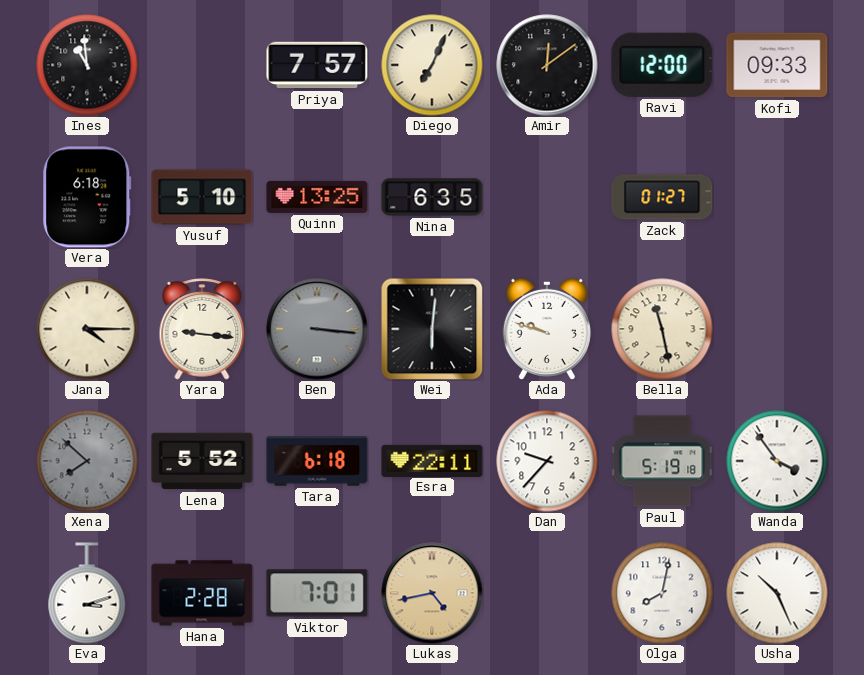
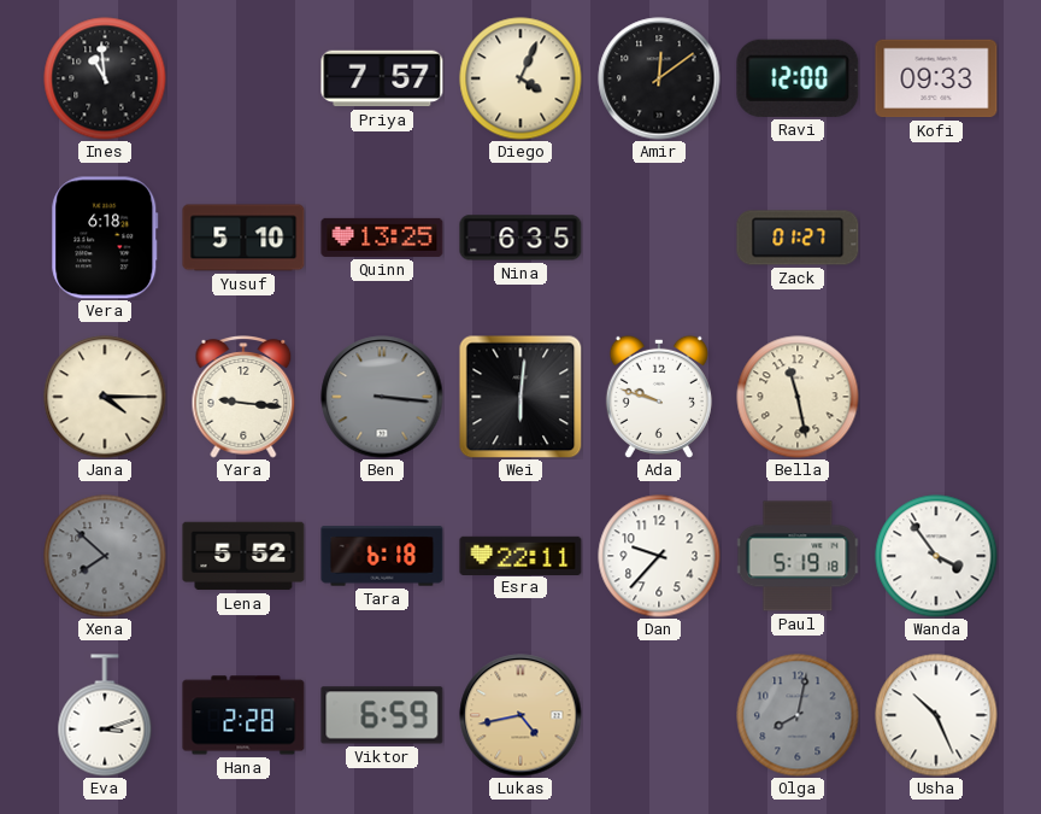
Diego: 7:04 -> 4:04
Viktor: 7:01 -> 6:59
Olga dial: white -> grey
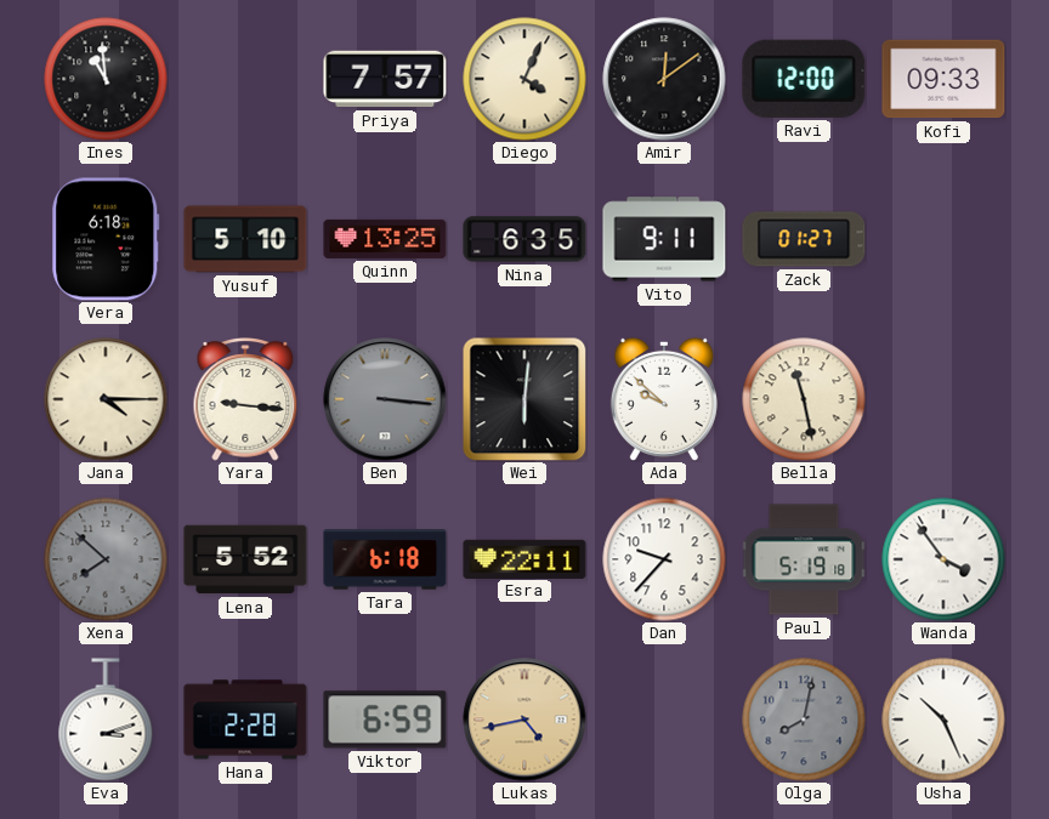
Vito: none -> 9:11
Ada: 9:48 -> 9:52
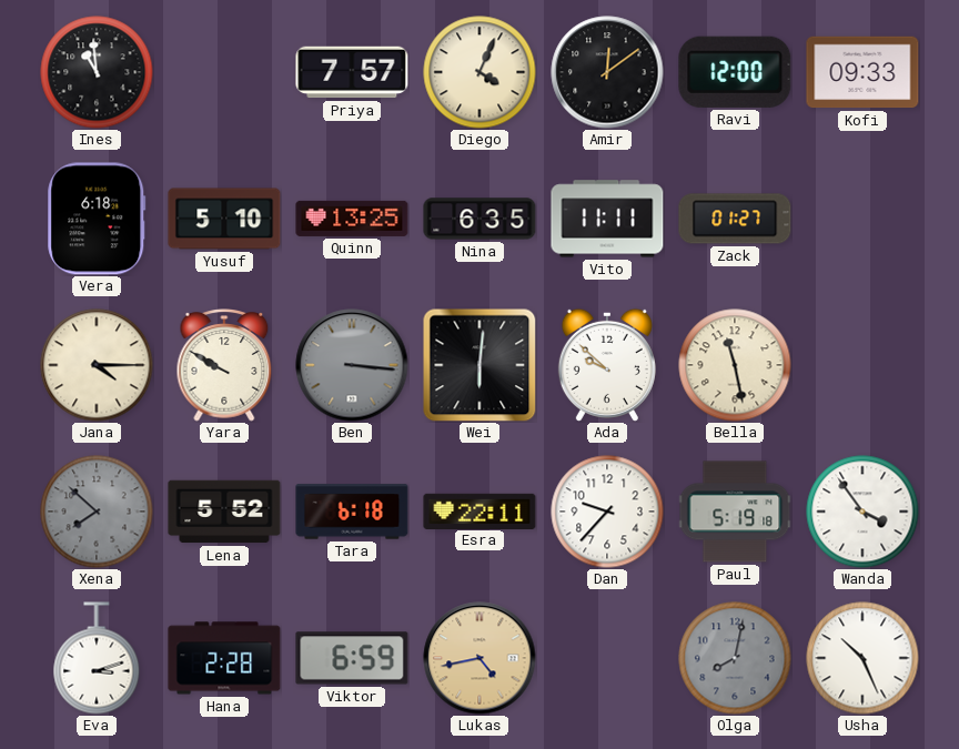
Vito: 9:11 -> 11:11
Yara: 9:16 -> 9:50
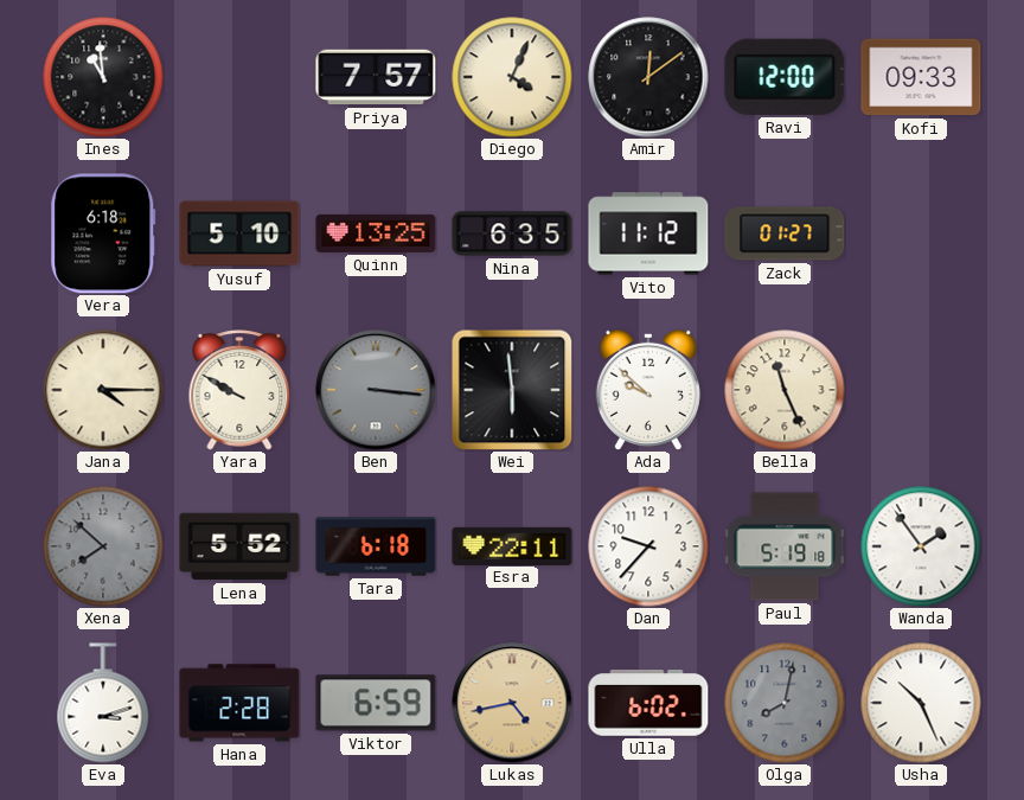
Vito: 11:11 -> 11:12
Wei: 6:01 -> 5:59
Bella: 11:28 -> 11:26
Wanda: 3:54 -> 1:54
Ulla: none -> 6:02
